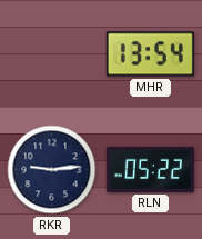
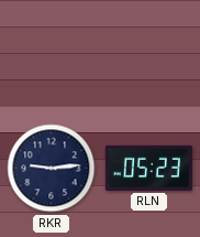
MHR: 13:54 -> none
RLN: 05:22 -> 05:23
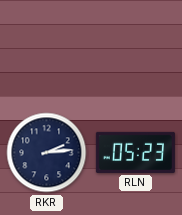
RKR: 9:14 -> 2:14
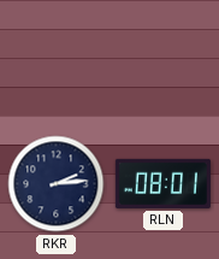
RLN: 05:23 -> 08:01
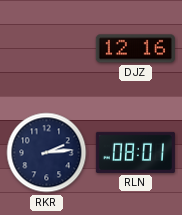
DJZ: none -> 12:16
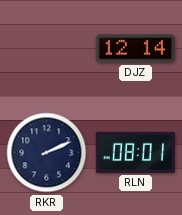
DJZ: 12:16 -> 12:14
RKR: 2:14 -> 2:11
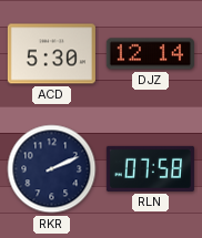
ACD: none -> 5:30
RLN: 08:01 -> 07:58
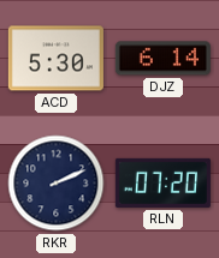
DJZ: 12:14 -> 6:14
RLN: 07:58 -> 07:20
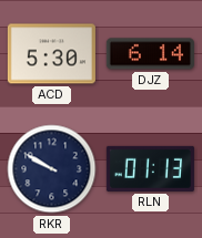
RKR: 2:11 -> 9:50
RLN: 07:20 -> 01:13
